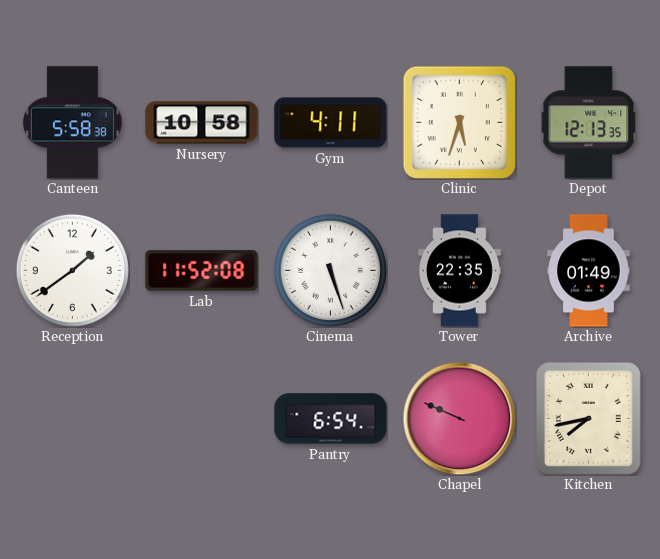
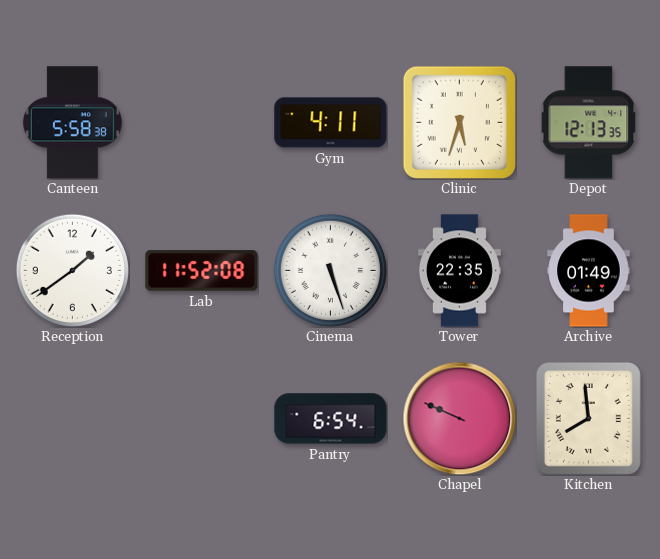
Nursery: 10:58 -> none
Kitchen: 7:43 -> 7:59
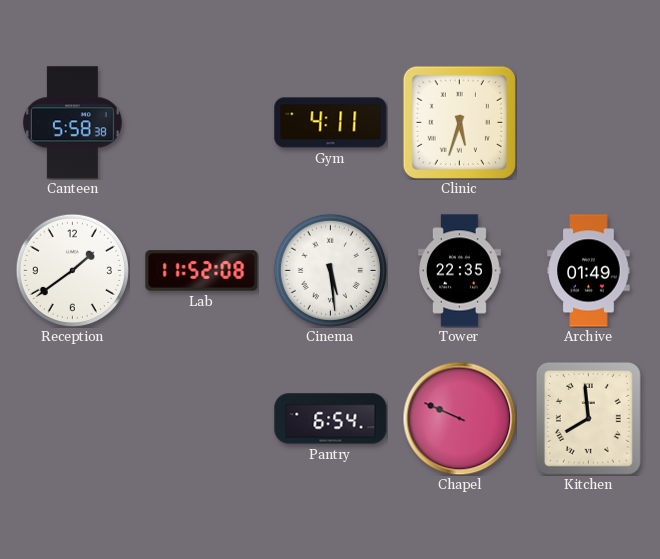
Depot: 12:13 -> none
Cinema: 5:27 -> 5:29
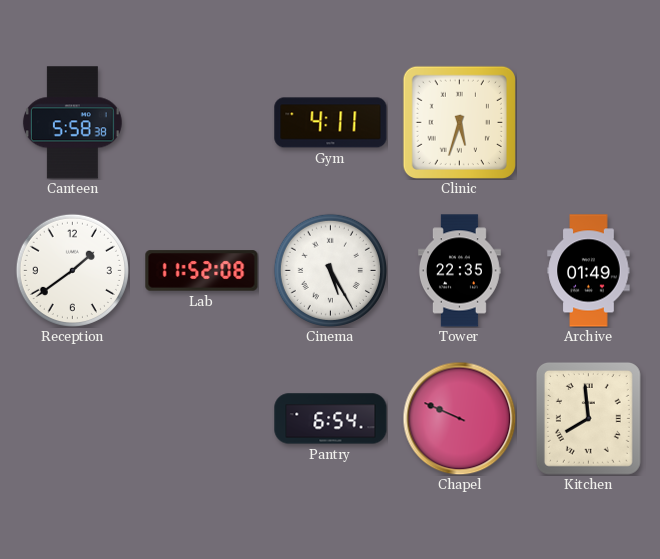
Cinema: 5:29 -> 5:25
